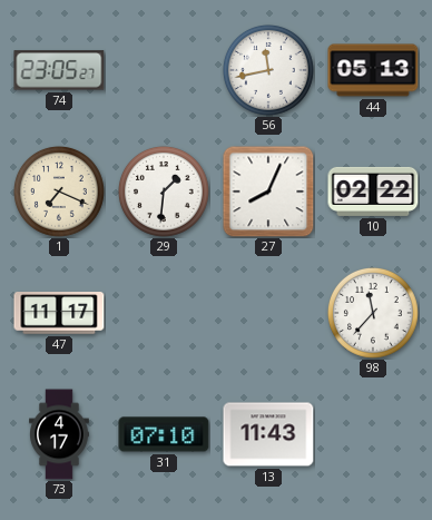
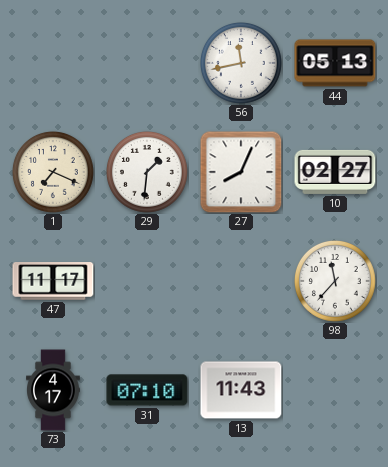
74: 23:05 -> none
10: 02:22 -> 02:27
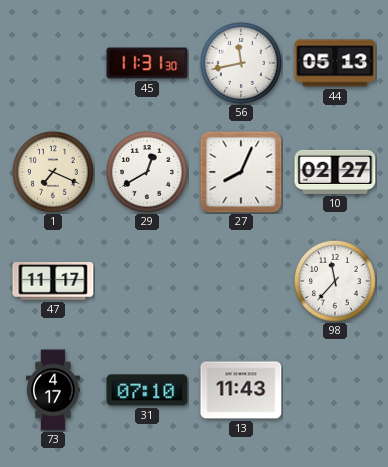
45: none -> 11:31
29: 1:31 -> 12:40
